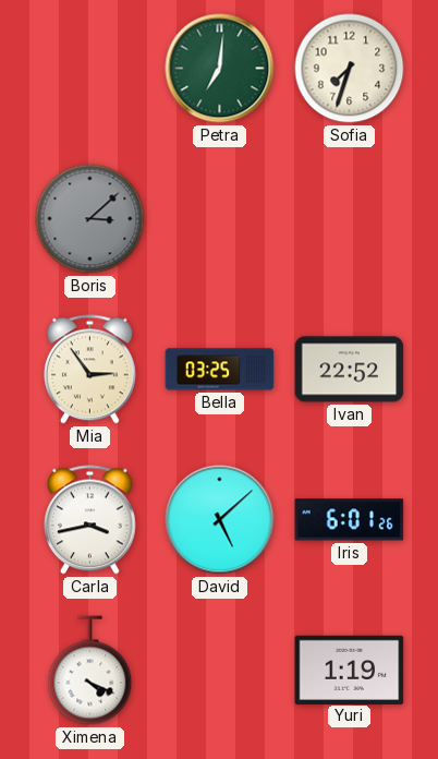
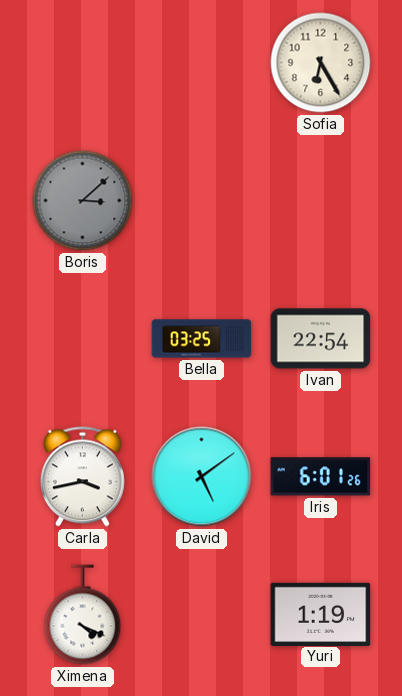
Petra: 7:01 -> none
Sofia: 7:33 -> 6:25
Mia: 2:54 -> none
Ivan: 22:52 -> 22:54
David: 5:08 -> 5:09
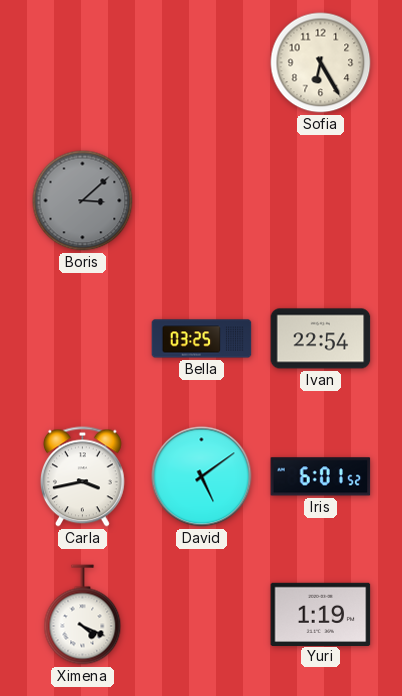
Iris: 6:01:26 -> 6:01:52
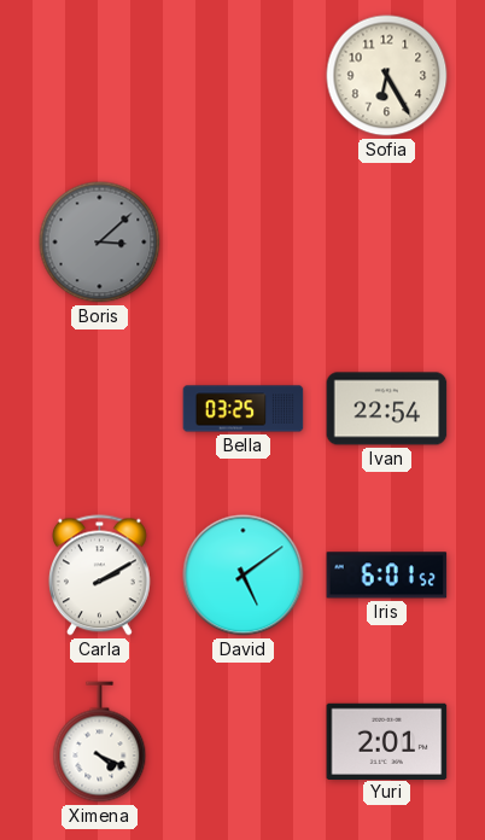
Carla: 3:43 -> 2:10
Yuri: 1:19 -> 2:01
